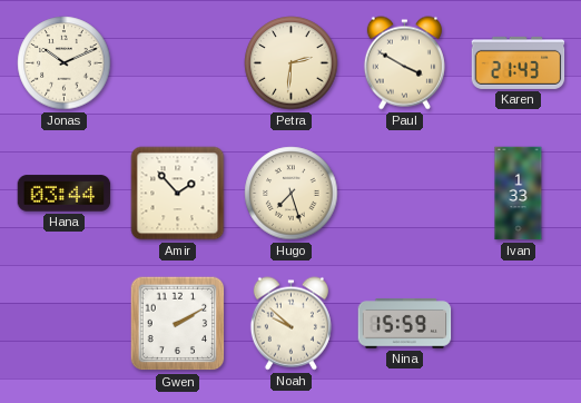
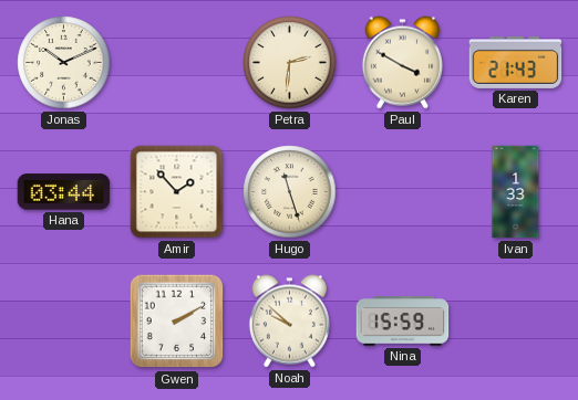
Hugo: 7:27 -> 11:27
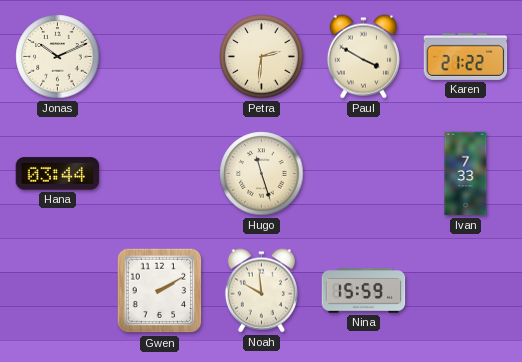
Karen: 21:43 -> 21:22
Amir: 1:53 -> none
Ivan: 1:33 -> 7:33
Noah: 9:52 -> 9:59
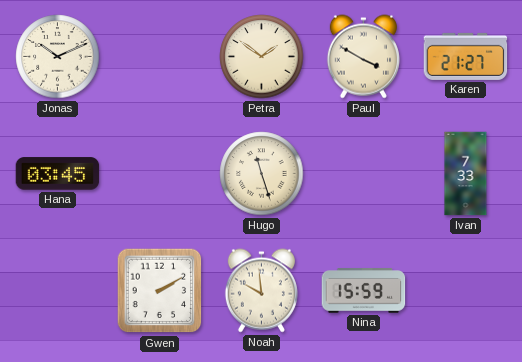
Petra: 2:31 -> 1:51
Karen: 21:22 -> 21:27
Hana: 03:44 -> 03:45
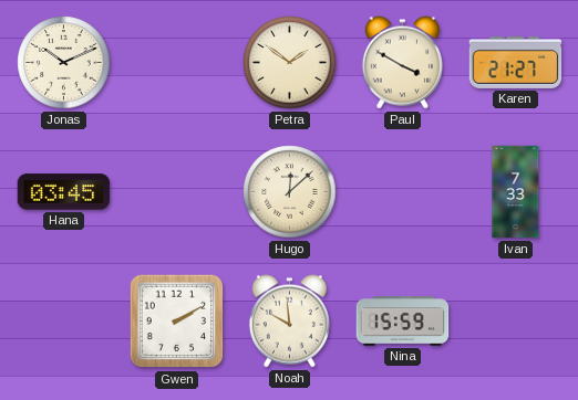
Hugo: 11:27 -> 12:08
